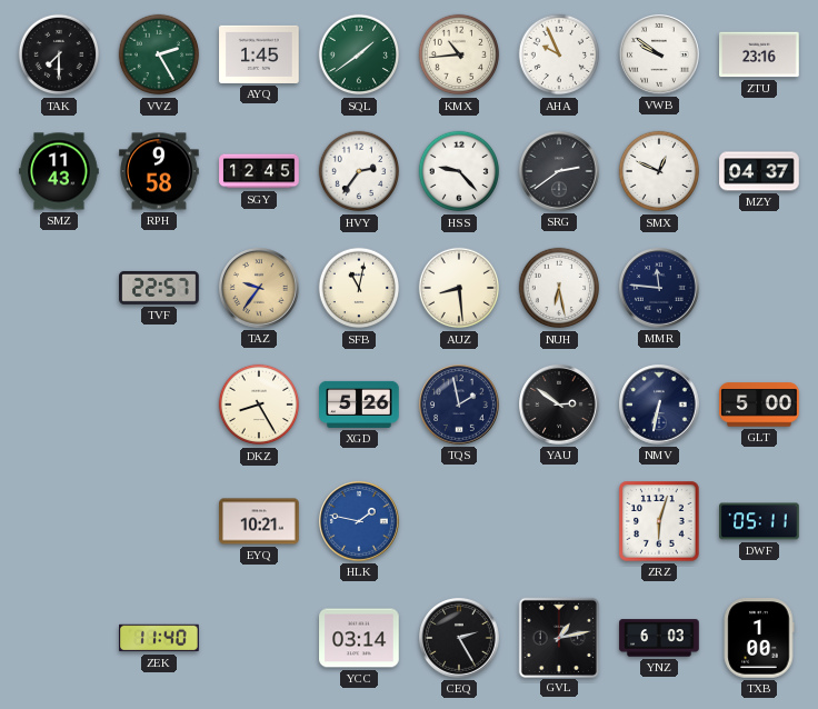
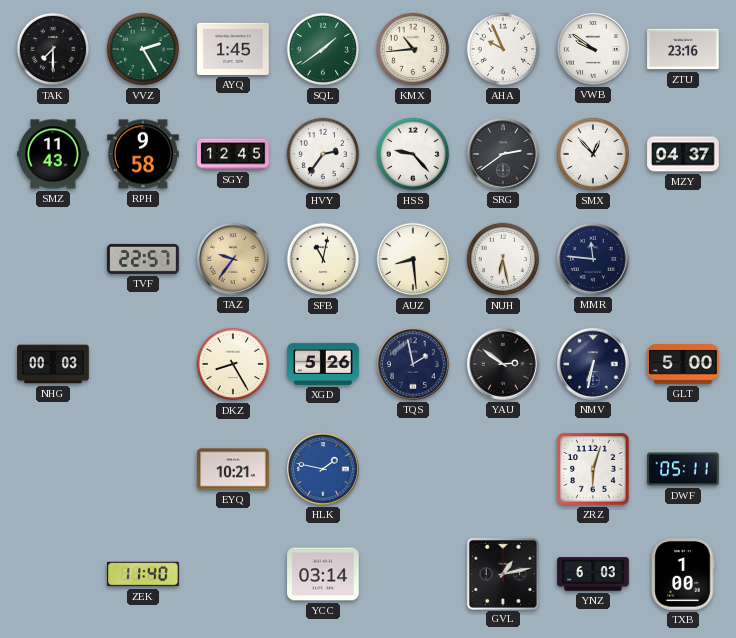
SMX: 12:49 -> 12:53
NHG: none -> 00:03
CEQ: 2:25 -> none
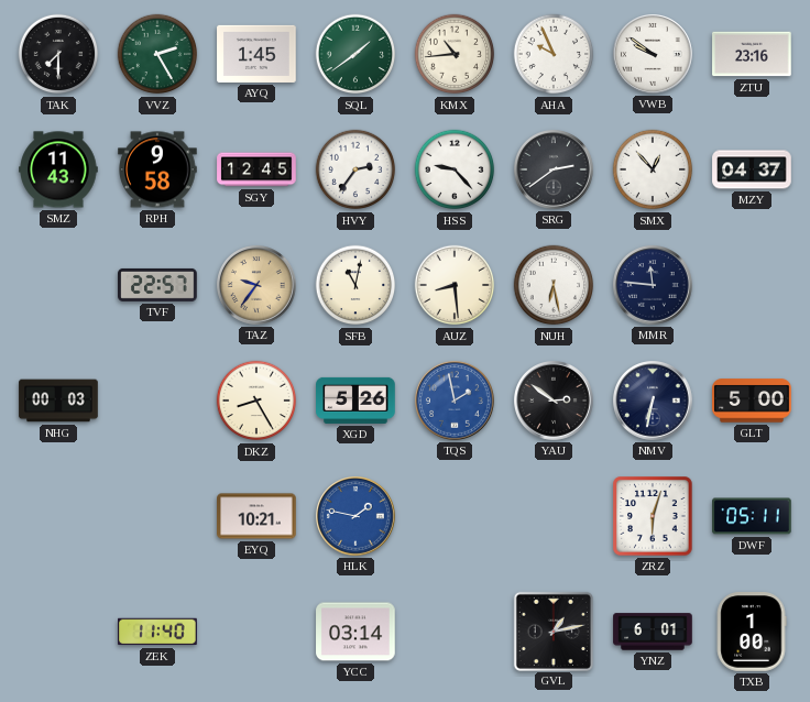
TQS dial: navy -> blue
YNZ: 6:03 -> 6:01
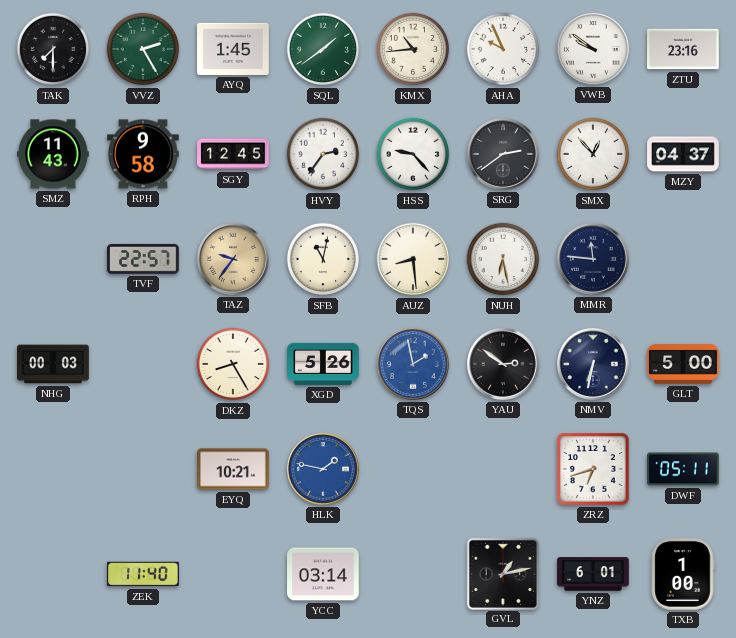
ZRZ: 6:03 -> 6:42
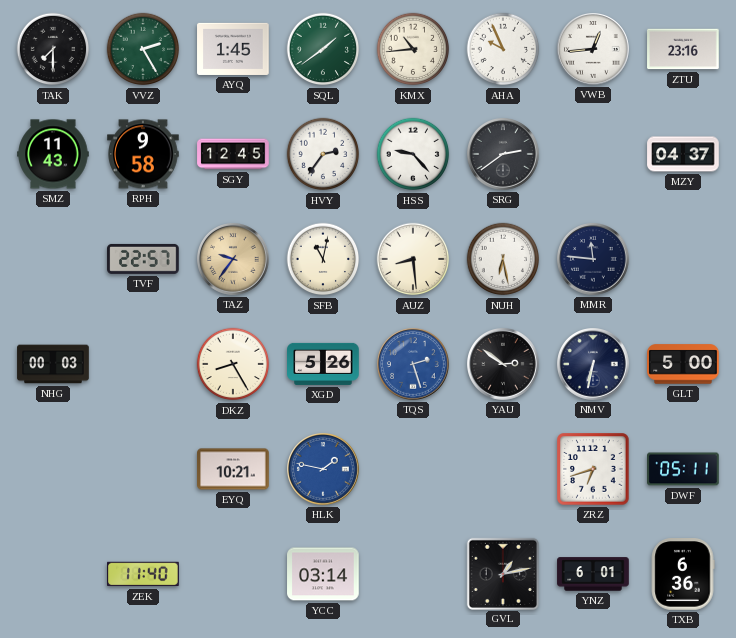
VWB: 9:51 -> 12:44
SMX: 12:53 -> none
TQS: 1:58 -> 2:27
TXB: 1:00 -> 6:36
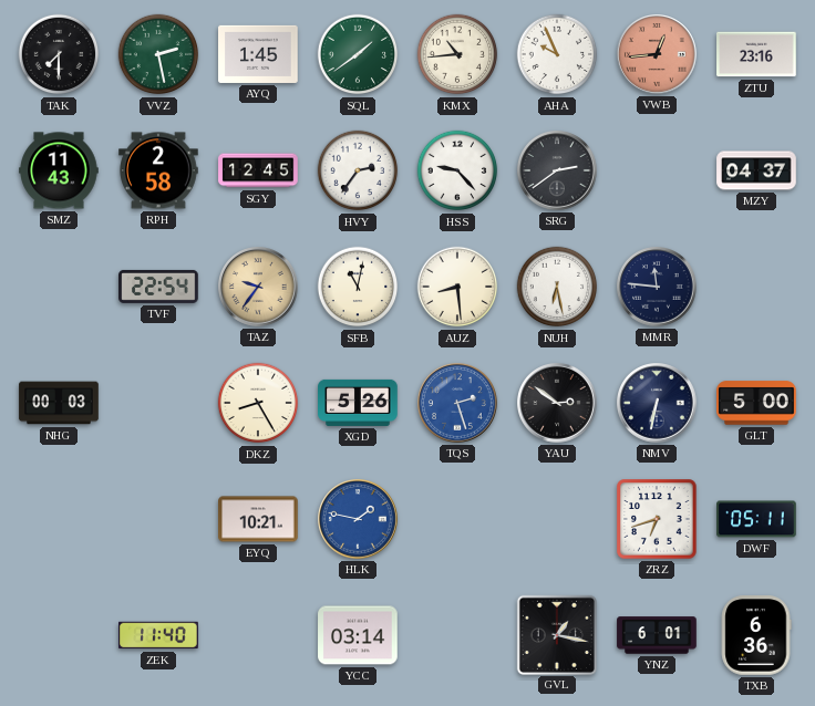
VVZ: 2:25 -> 2:28
VWB dial: white -> salmon
RPH: 9:58 -> 2:58
TVF: 22:57 -> 22:54
GVL: 1:13 -> 1:17
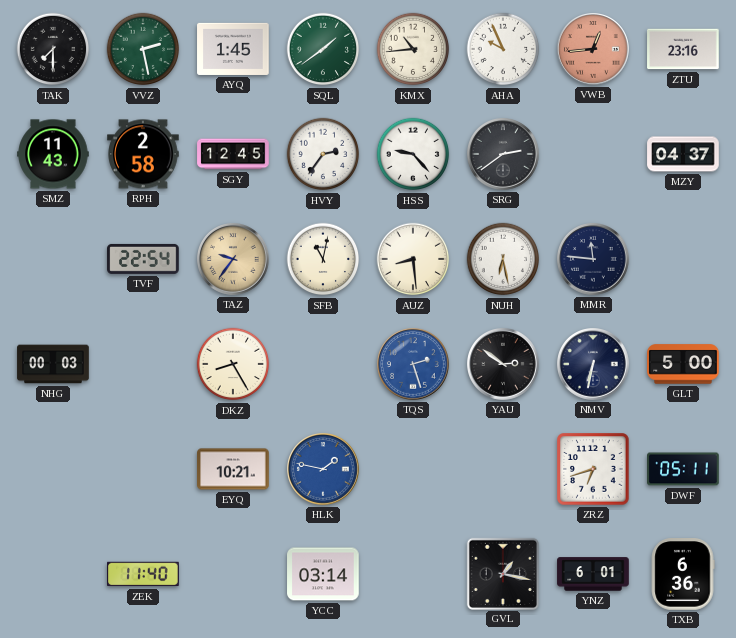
XGD: 5:26 -> none
